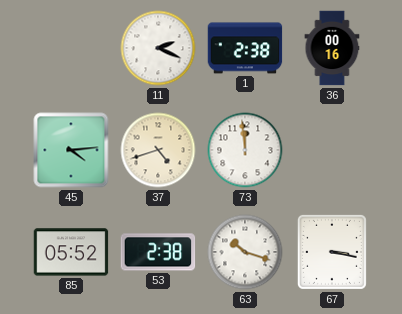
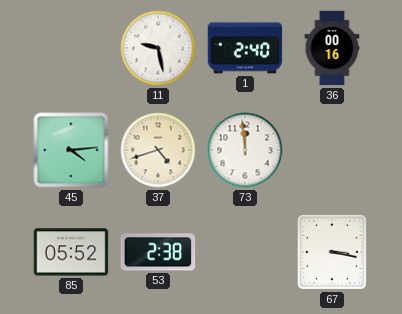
11: 2:19 -> 9:28
1: 2:38 -> 2:40
63: 10:18 -> none
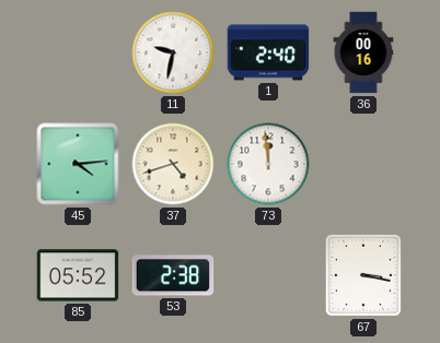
11: 9:28 -> 9:32
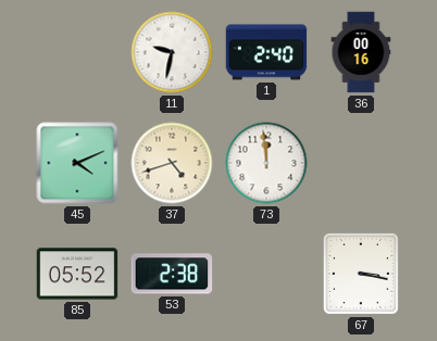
45: 4:14 -> 4:11
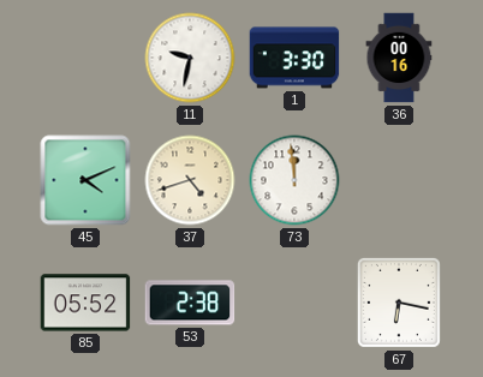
1: 2:40 -> 3:30
67: 3:17 -> 6:17
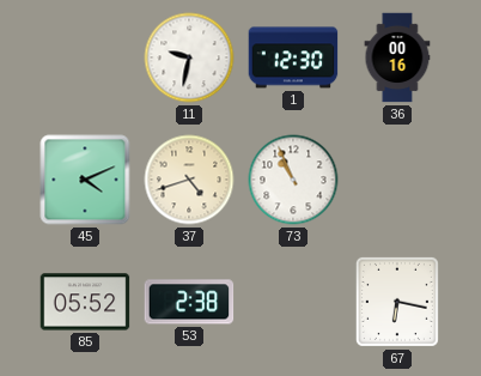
1: 3:30 -> 12:30
73: 11:59 -> 10:56
